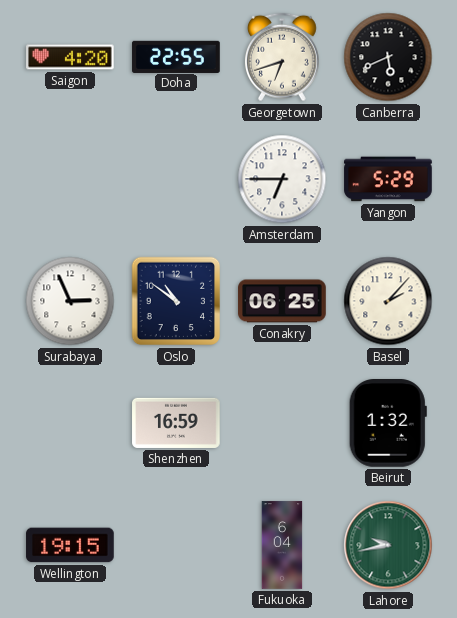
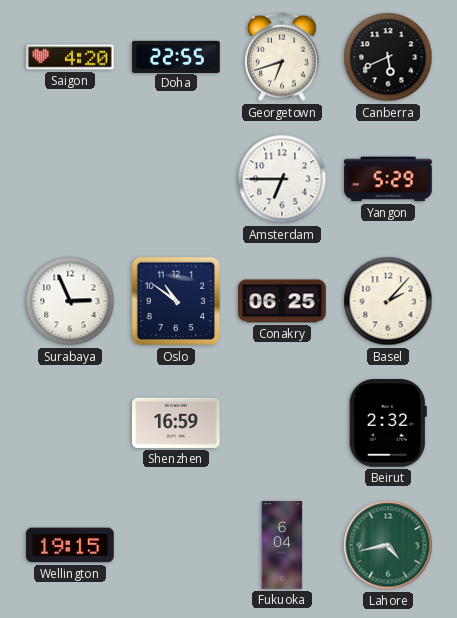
Beirut: 1:32 -> 2:32
Lahore: 9:43 -> 4:43
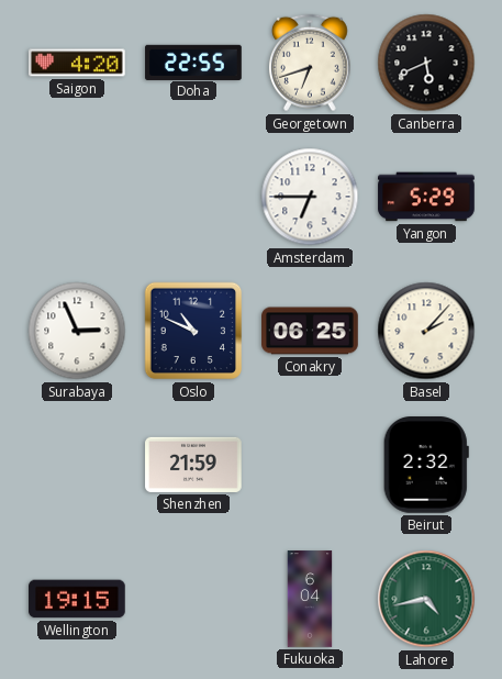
Oslo: 10:51 -> 10:49
Shenzhen: 16:59 -> 21:59
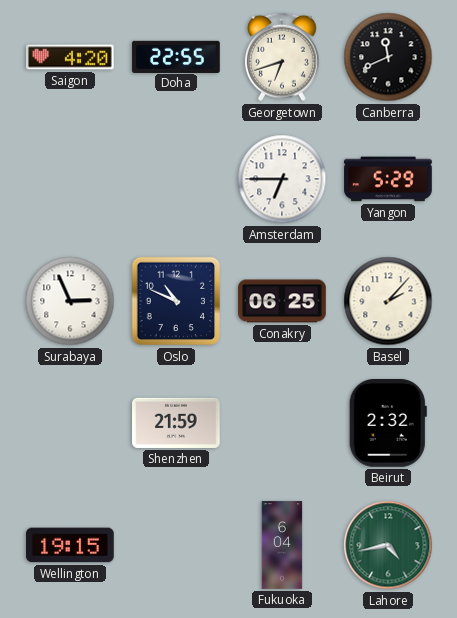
Canberra: 5:41 -> 11:41
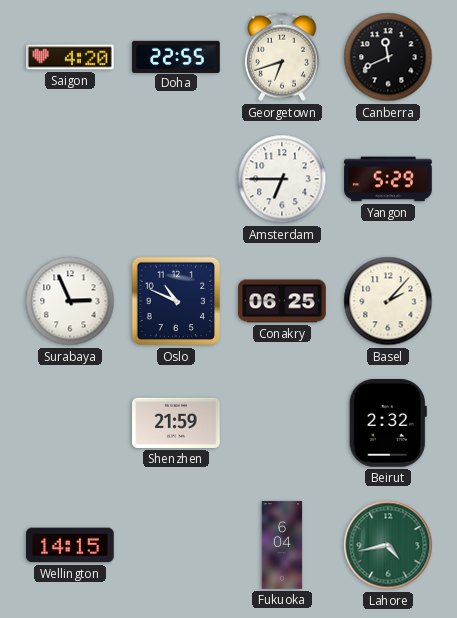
Wellington: 19:15 -> 14:15
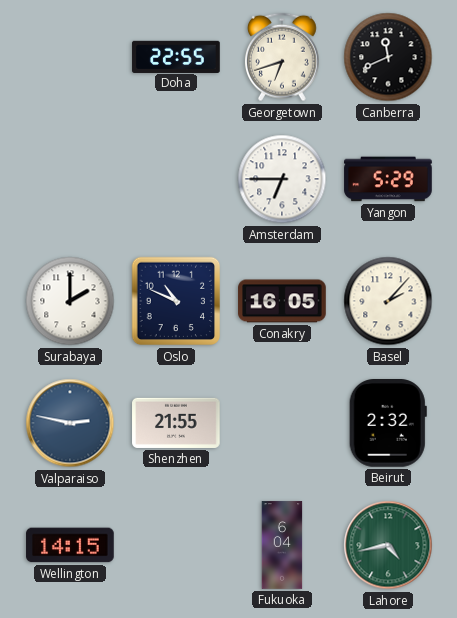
Saigon: 4:20 -> none
Surabaya: 2:56 -> 2:00
Conakry: 06:25 -> 16:05
Valparaiso: none -> 2:47
Shenzhen: 21:59 -> 21:55
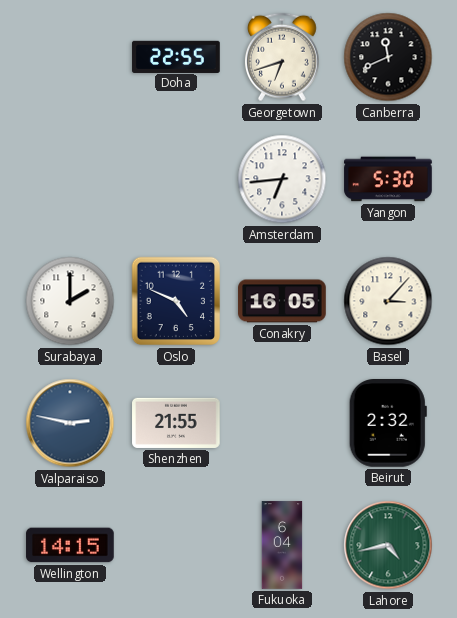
Amsterdam: 6:45 -> 6:44
Yangon: 5:29 -> 5:30
Oslo: 10:49 -> 4:49
Basel: 2:07 -> 3:07
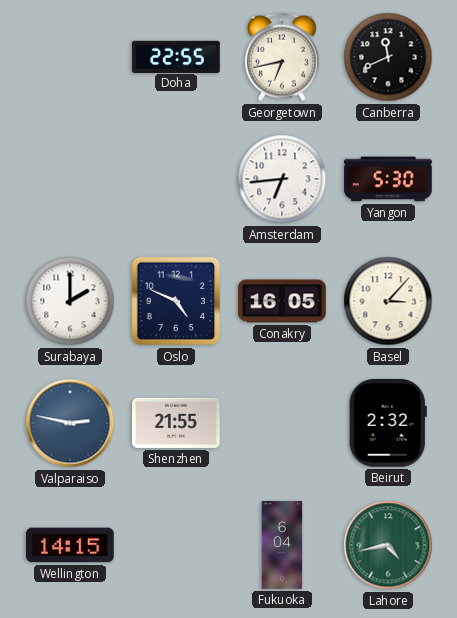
Georgetown: 6:42 -> 6:43
